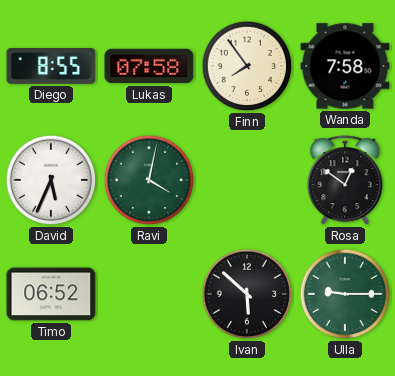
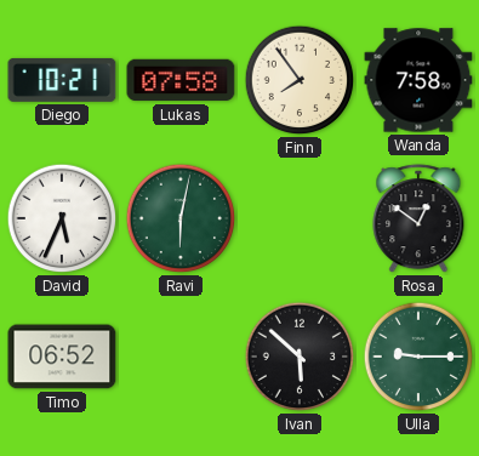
Diego: 8:55 -> 10:21
Ravi: 4:02 -> 6:02
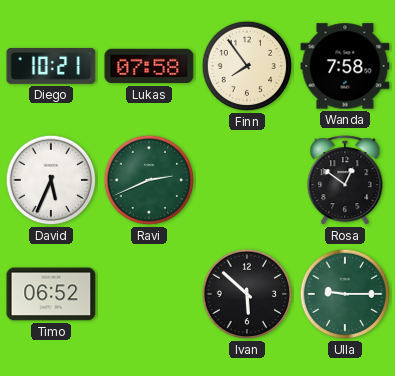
Ravi: 6:02 -> 2:41
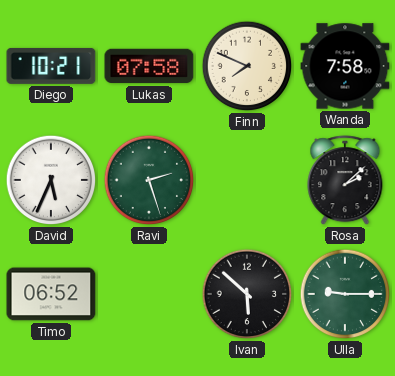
Finn: 7:54 -> 7:49
Ravi: 2:41 -> 2:27
Rosa: 12:51 -> 2:08
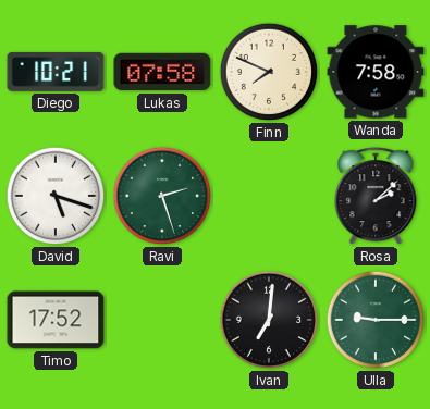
David: 5:34 -> 5:18
Timo: 06:52 -> 17:52
Ivan: 5:52 -> 7:01
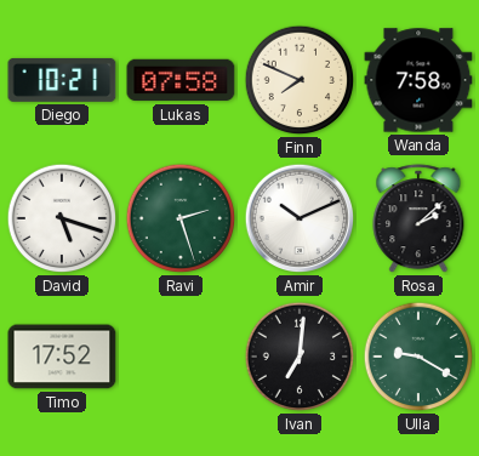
Amir: none -> 10:11
Ulla: 9:15 -> 9:20
